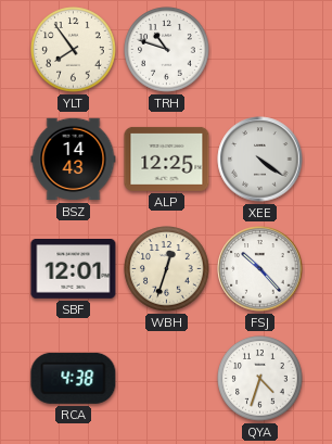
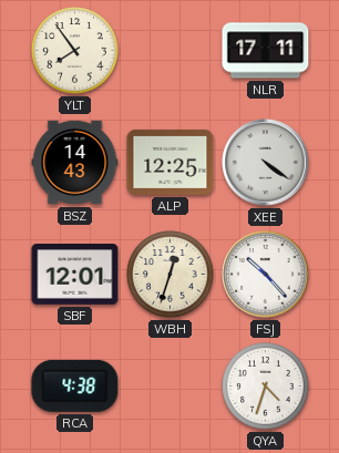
TRH: 10:48 -> none
NLR: none -> 17:11
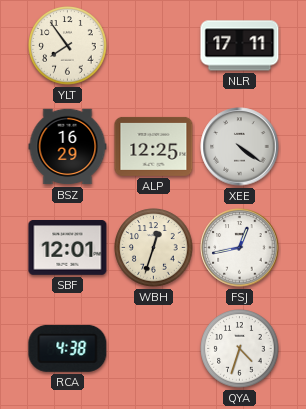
BSZ: 14:43 -> 16:29
FSJ: 10:23 -> 12:43
